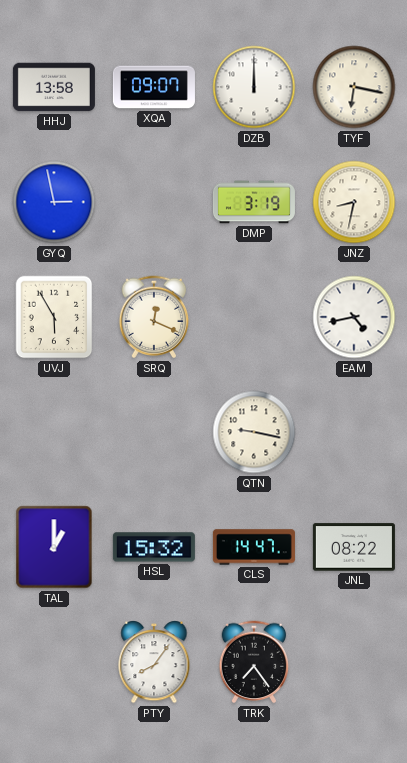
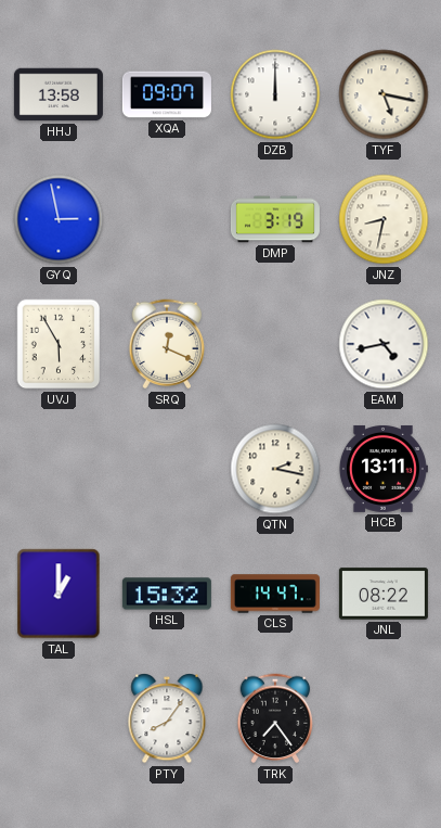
TYF: 6:17 -> 5:17
QTN: 9:17 -> 2:17
HCB: none -> 13:11
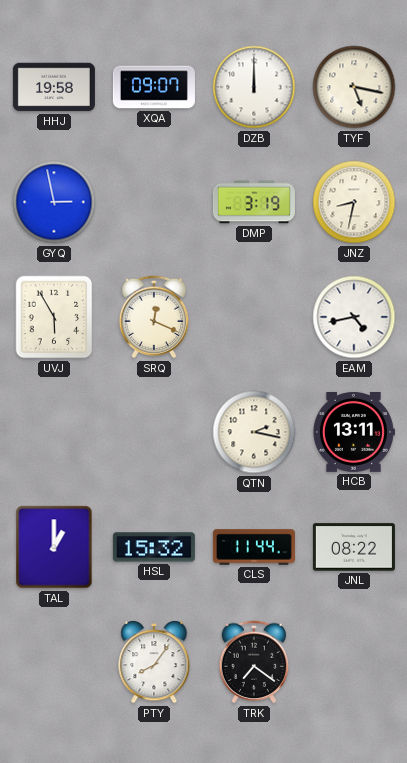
HHJ: 13:58 -> 19:58
CLS: 14:47 -> 11:44
TRK: 7:24 -> 7:21
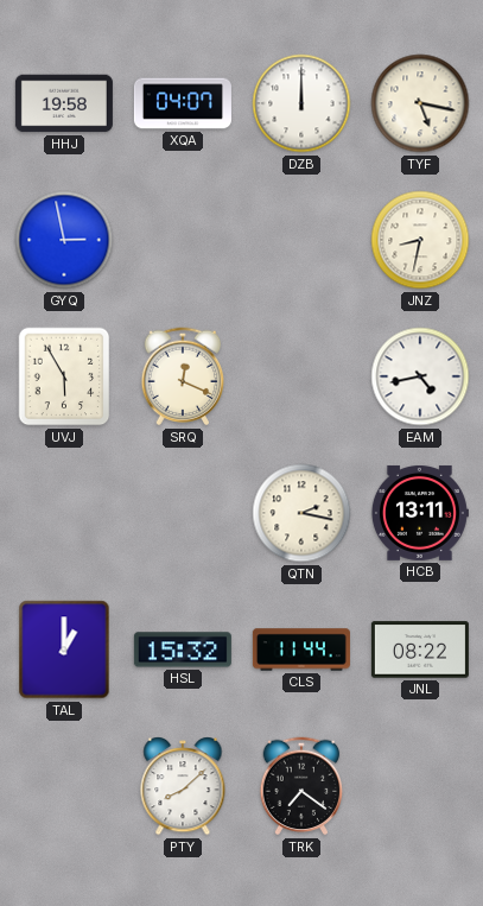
XQA: 09:07 -> 04:07
DMP: 3:19 -> none
PTY: 8:06 -> 8:08
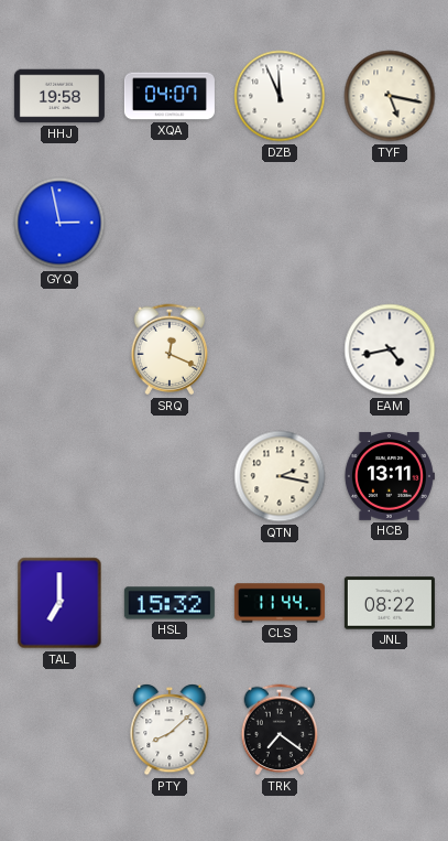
DZB: 12:00 -> 11:56
JNZ: 8:32 -> none
UVJ: 5:55 -> none
TAL: 1:00 -> 7:00
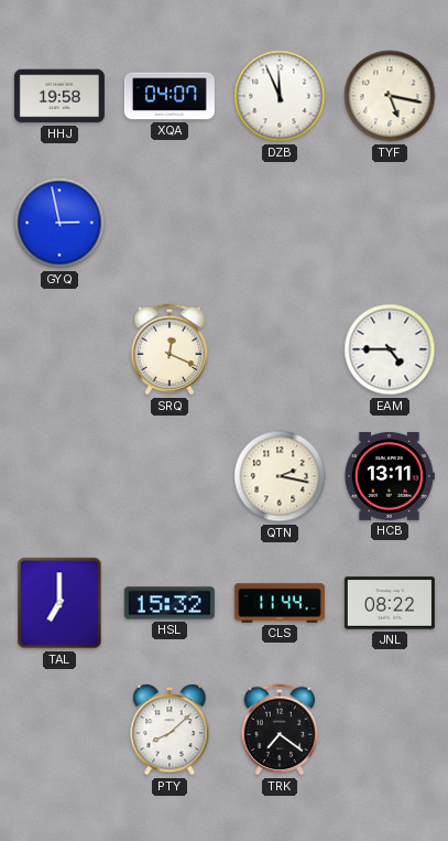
EAM: 4:43 -> 4:45
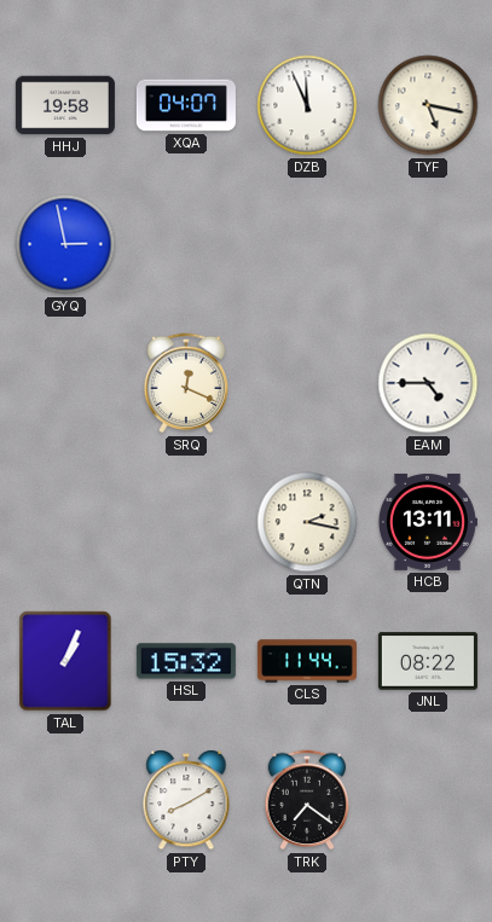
TAL: 7:00 -> 1:04
PTY: 8:08 -> 8:10
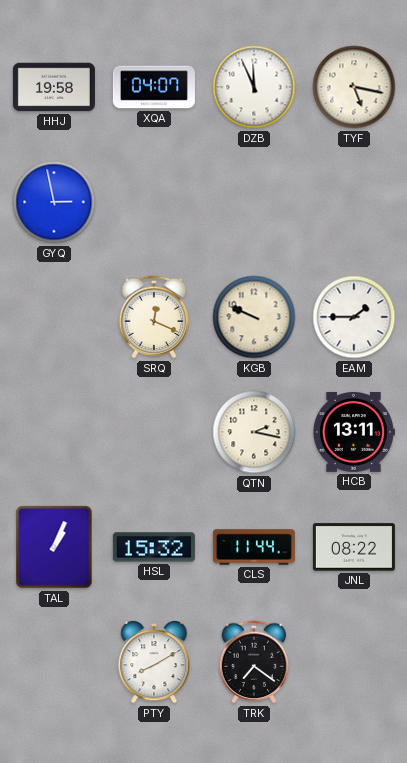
KGB: none -> 9:49
EAM: 4:45 -> 1:45
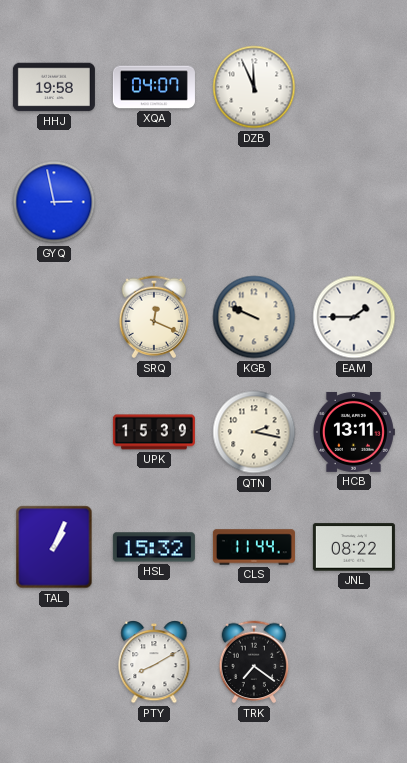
TYF: 5:17 -> none
UPK: none -> 15:39
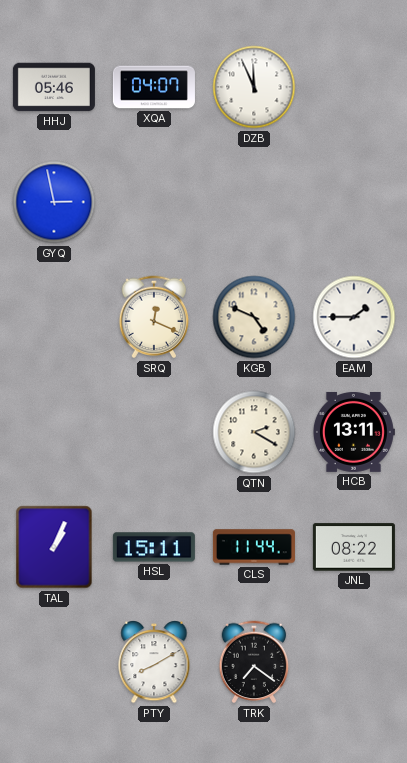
HHJ: 19:58 -> 05:46
KGB: 9:49 -> 4:49
UPK: 15:39 -> none
QTN: 2:17 -> 2:20
HSL: 15:32 -> 15:11
